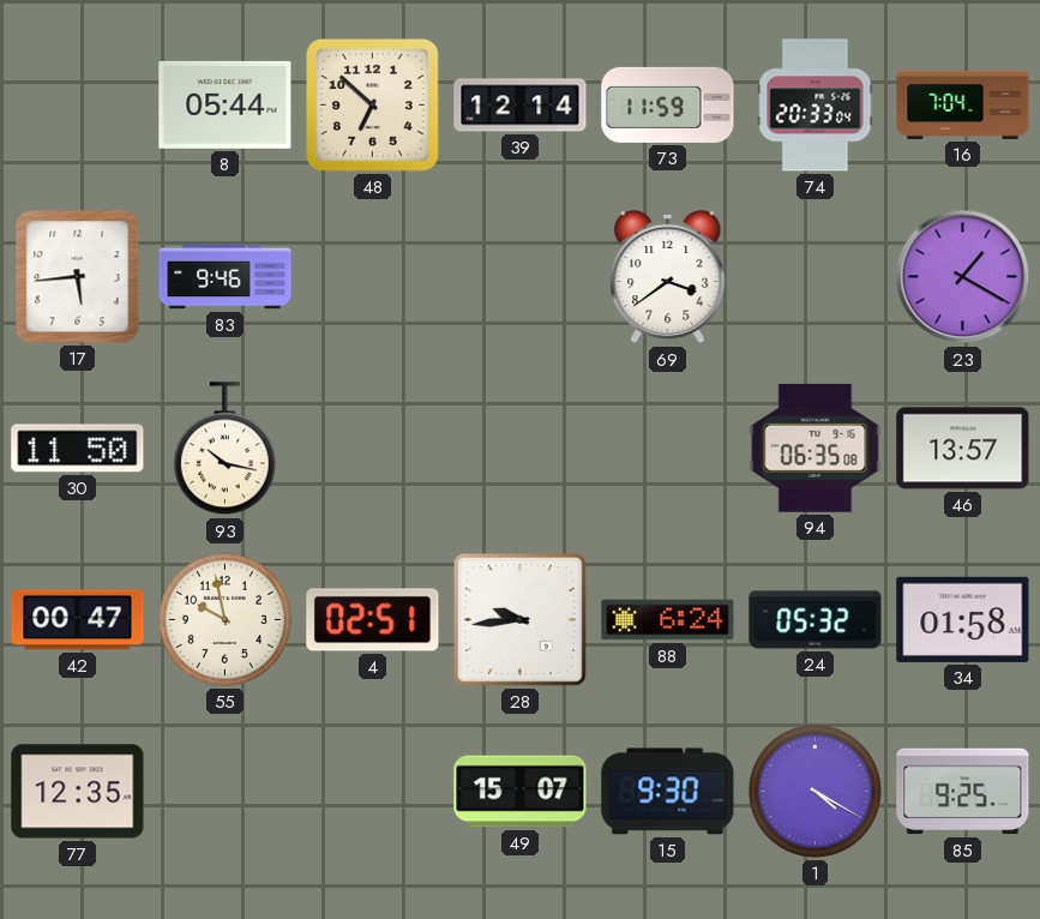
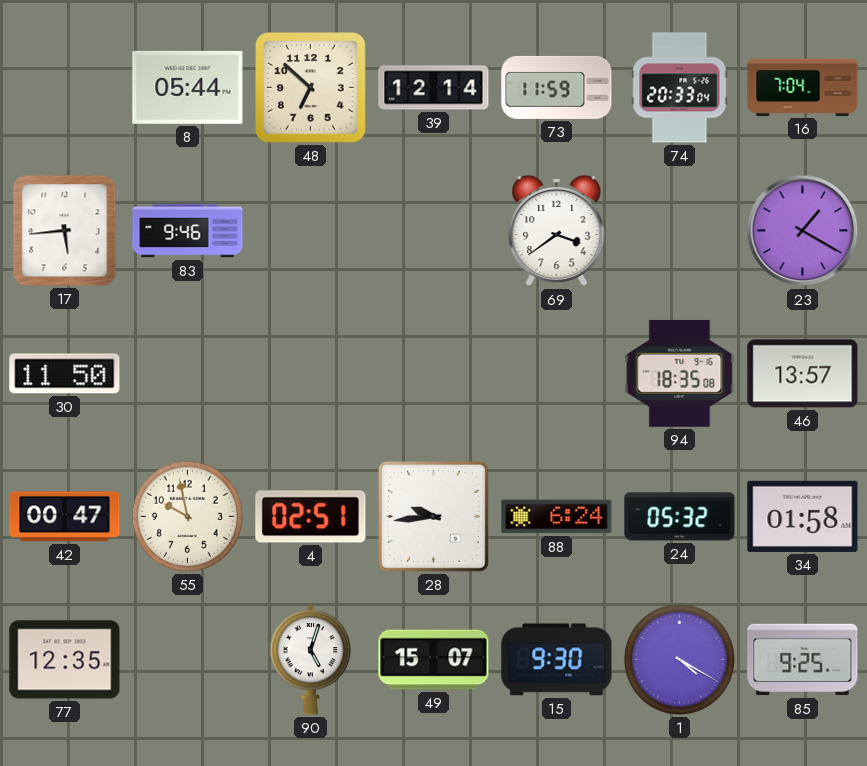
93: 10:17 -> none
94: 06:35 -> 18:35
90: none -> 5:03
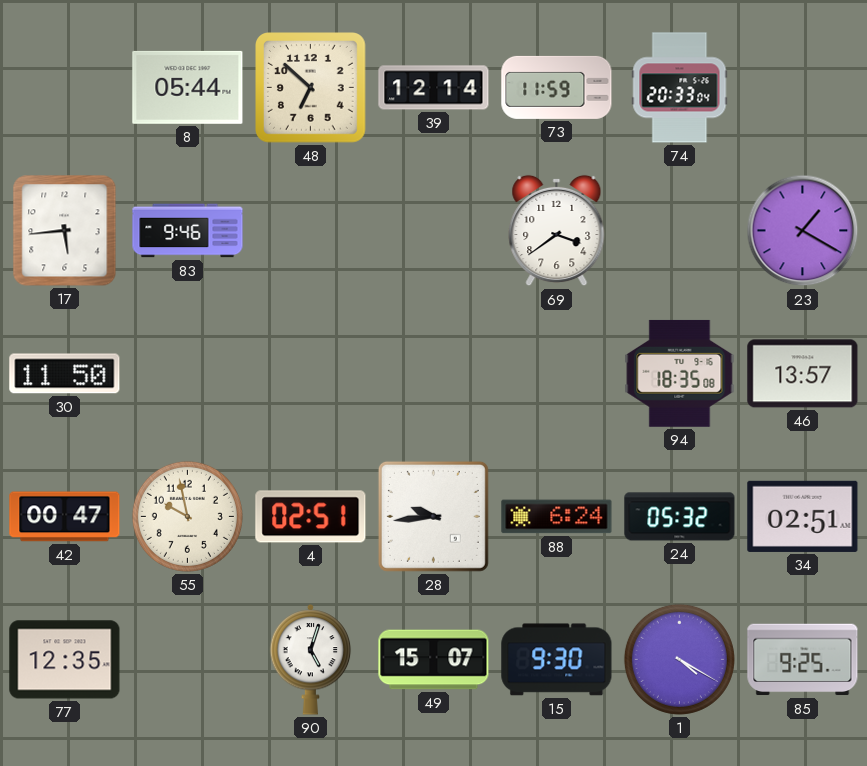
16: 7:04 -> none
34: 01:58 -> 02:51
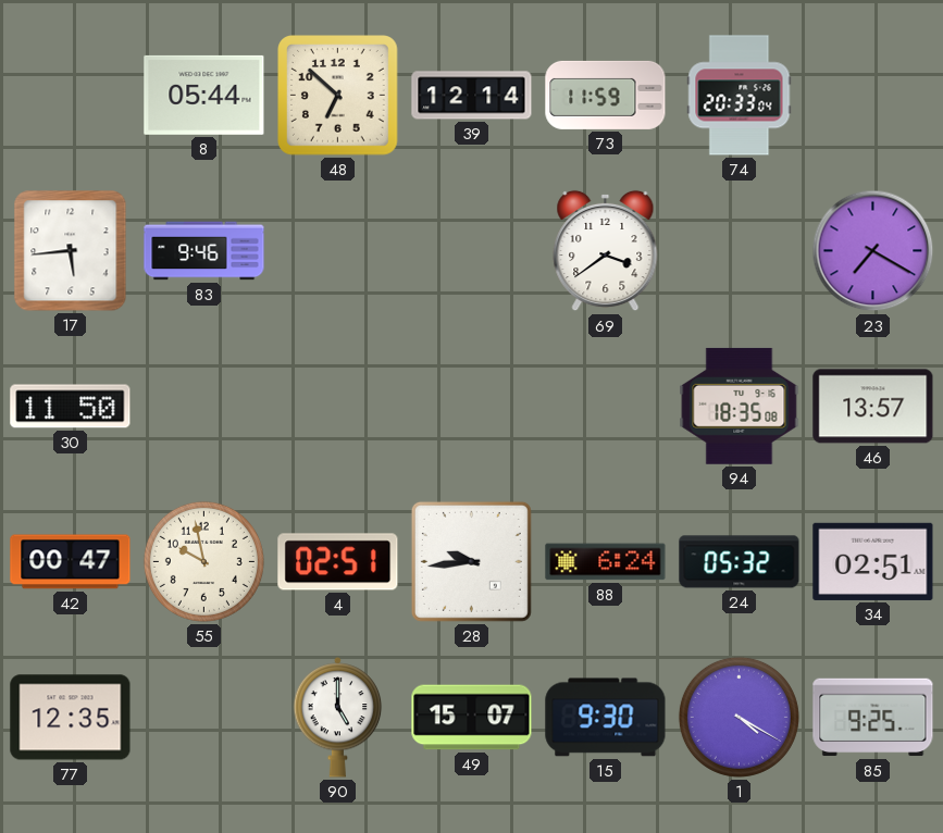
23: 1:20 -> 7:20
90: 5:03 -> 5:00
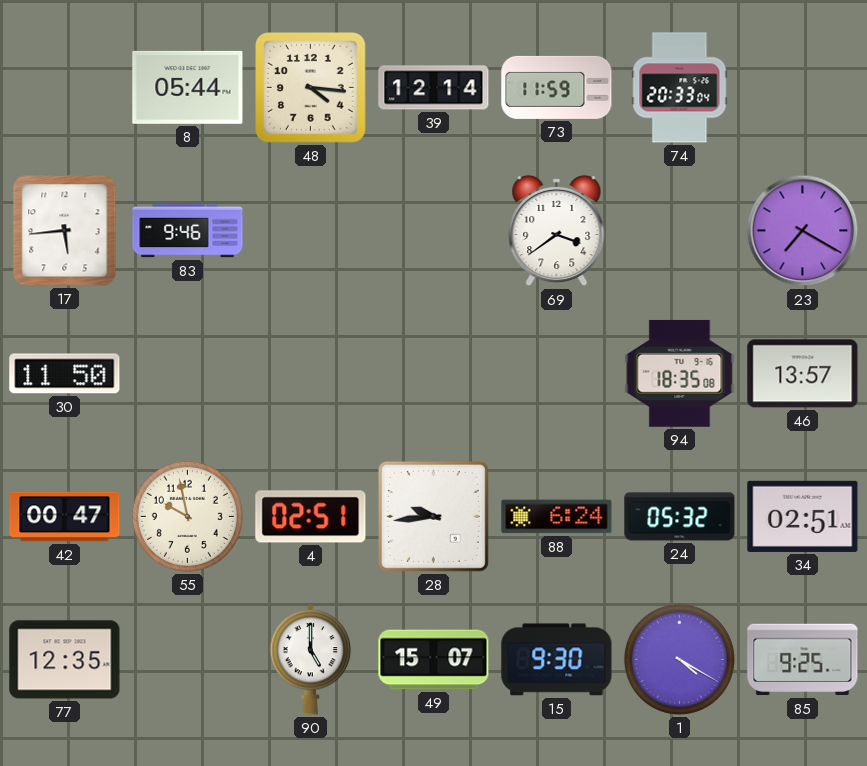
48: 6:52 -> 4:16
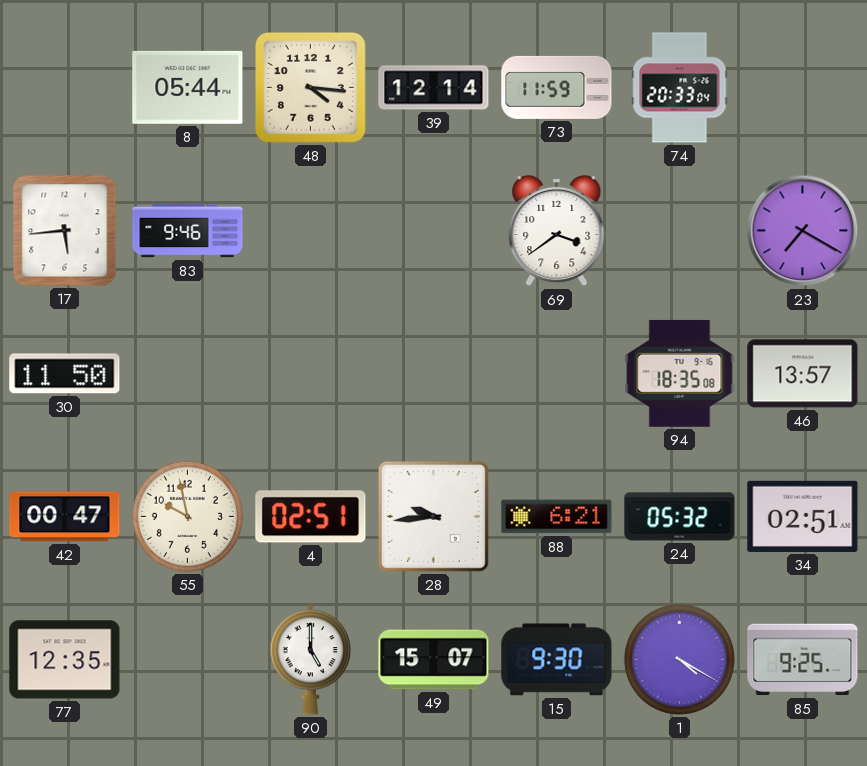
88: 6:24 -> 6:21
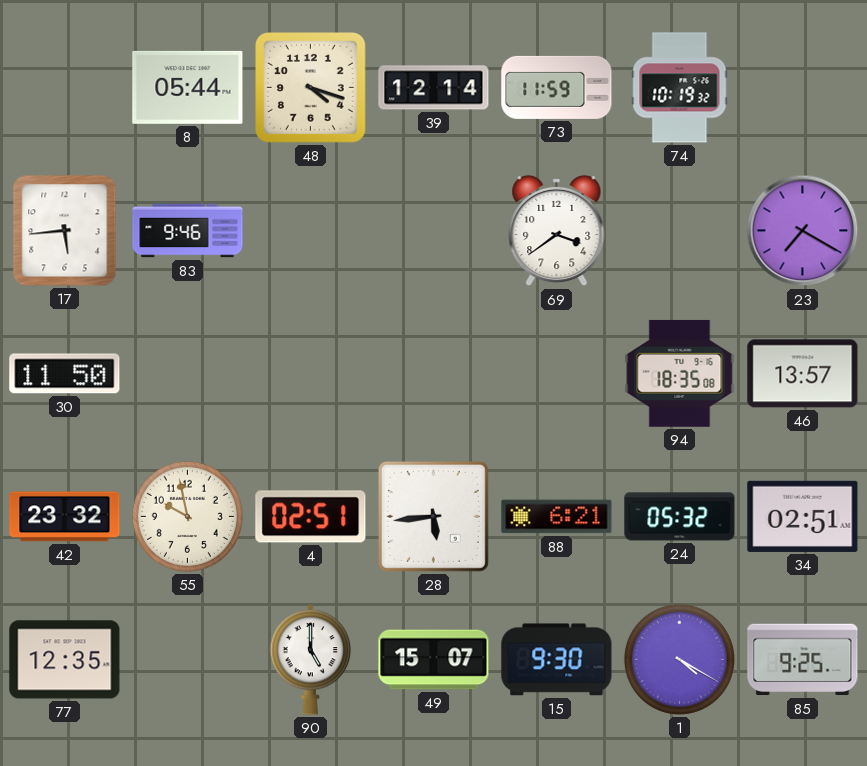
48: 4:16 -> 4:18
74: 20:33 -> 10:19
42: 00:47 -> 23:32
28: 9:44 -> 5:44
